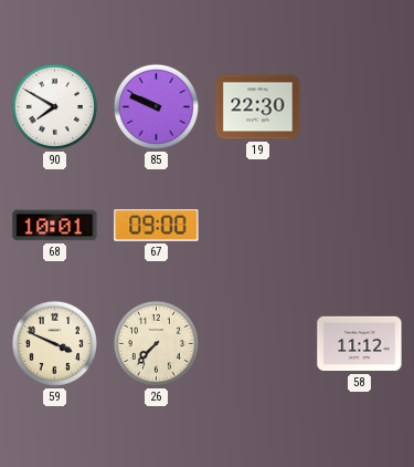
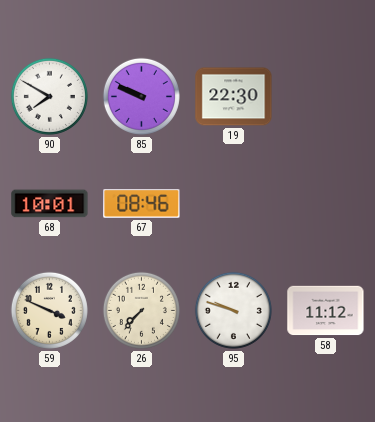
67: 09:00 -> 08:46
95: none -> 9:48
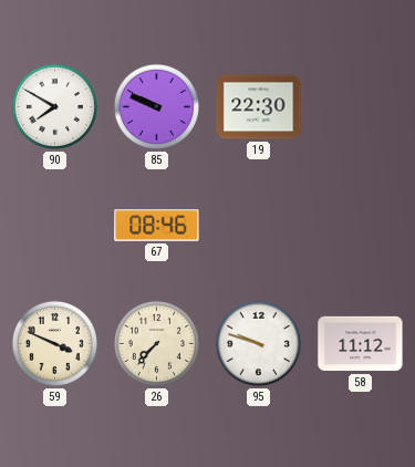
68: 10:01 -> none
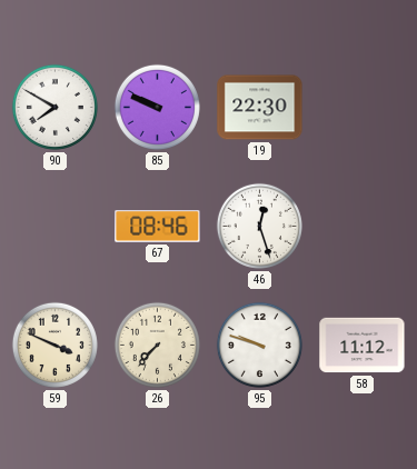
46: none -> 12:27
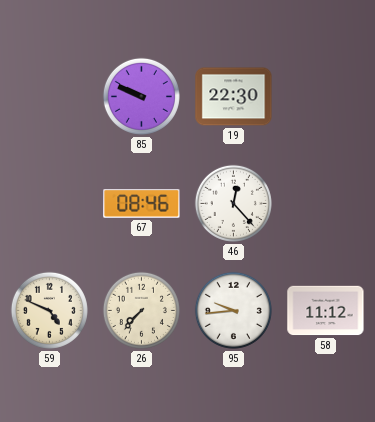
90: 7:50 -> none
46: 12:27 -> 12:23
59: 3:49 -> 4:49
95: 9:48 -> 9:44
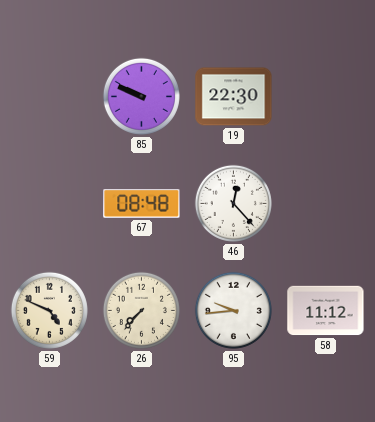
67: 08:46 -> 08:48
